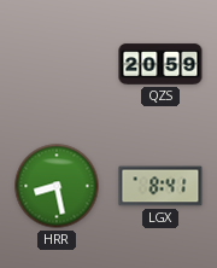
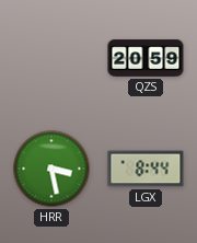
HRR: 8:28 -> 3:28
LGX: 8:41 -> 8:44
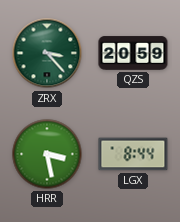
ZRX: none -> 3:23
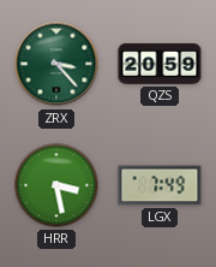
LGX: 8:44 -> 7:49
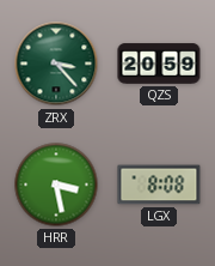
LGX: 7:49 -> 8:08
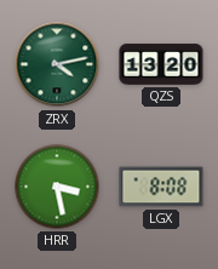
ZRX: 3:23 -> 4:13
QZS: 20:59 -> 13:20
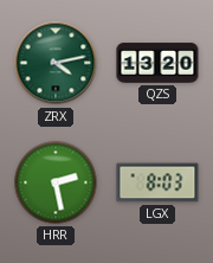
HRR: 3:28 -> 2:28
LGX: 8:08 -> 8:03
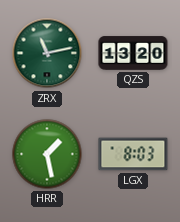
ZRX: 4:13 -> 11:13
HRR: 2:28 -> 1:28
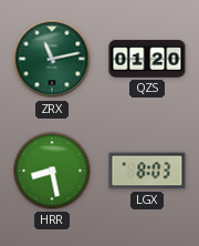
QZS: 13:20 -> 01:20
HRR: 1:28 -> 8:28
